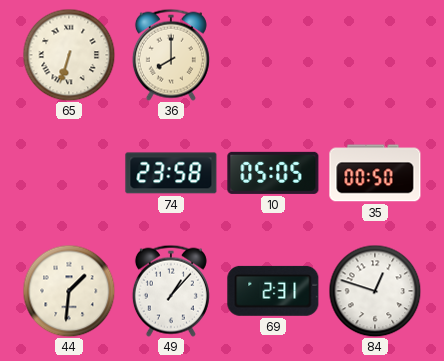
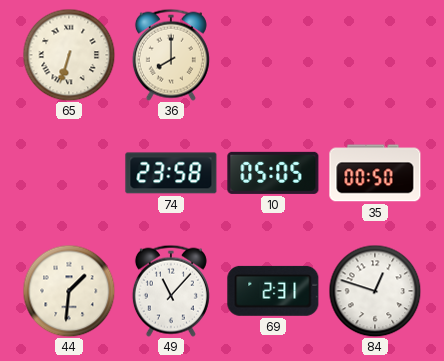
49: 1:07 -> 11:07
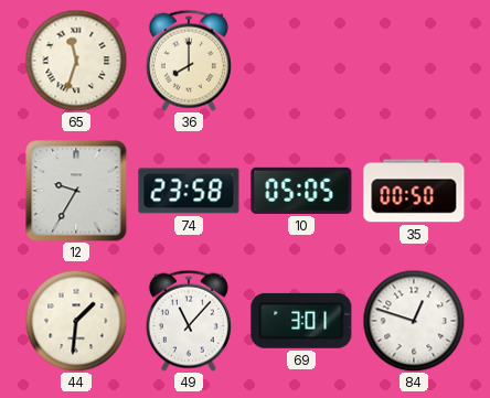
65: 6:33 -> 11:33
12: none -> 9:35
69: 2:31 -> 3:01
